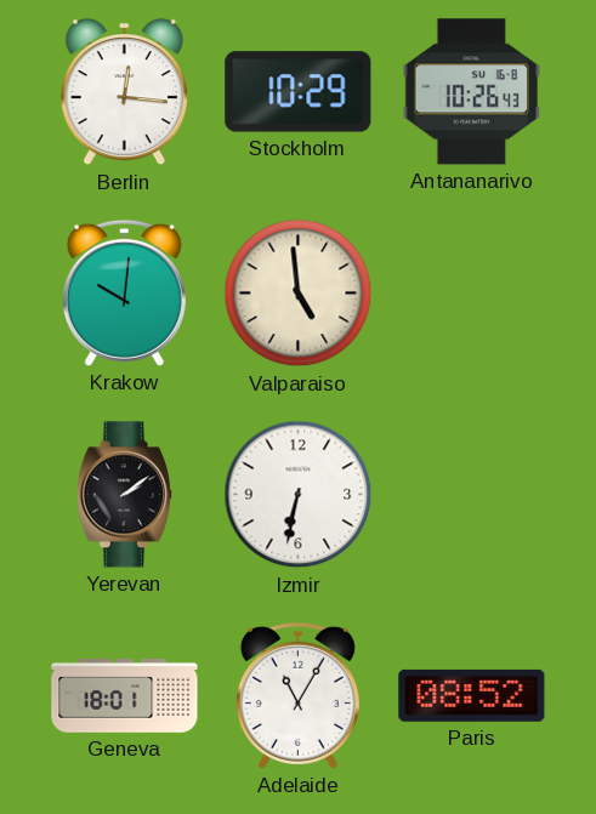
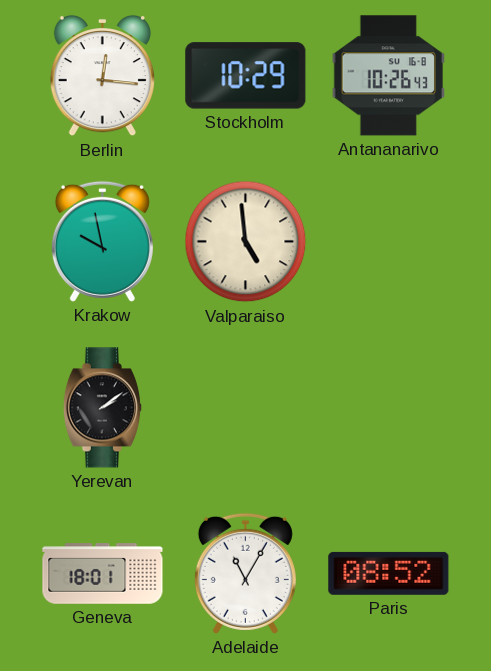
Krakow: 10:01 -> 9:58
Izmir: 6:32 -> none
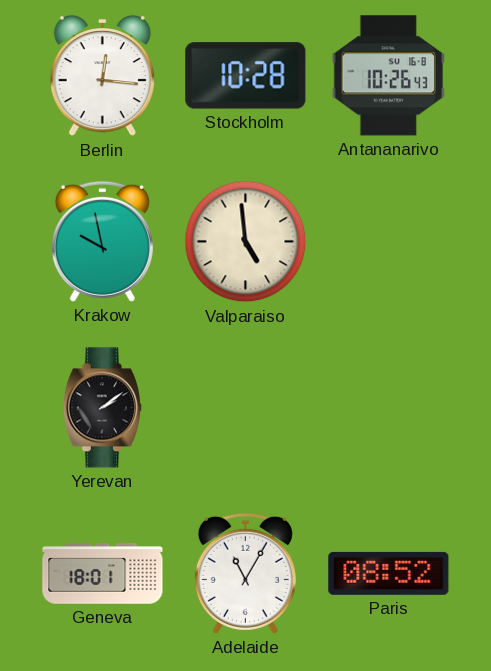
Stockholm: 10:29 -> 10:28
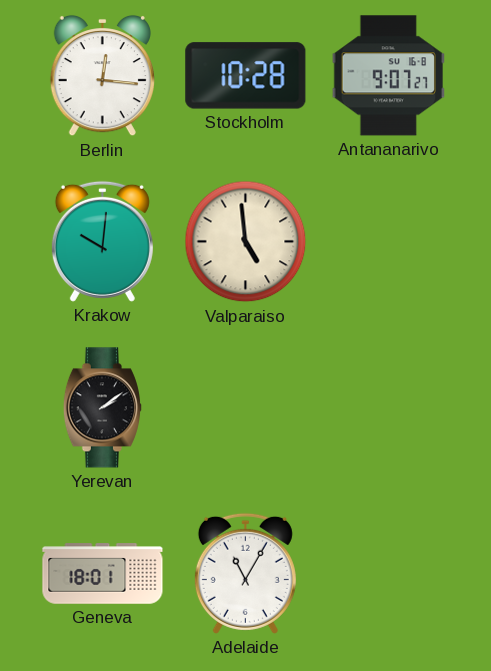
Antananarivo: 10:26 -> 9:07
Krakow: 9:58 -> 10:01
Paris: 08:52 -> none
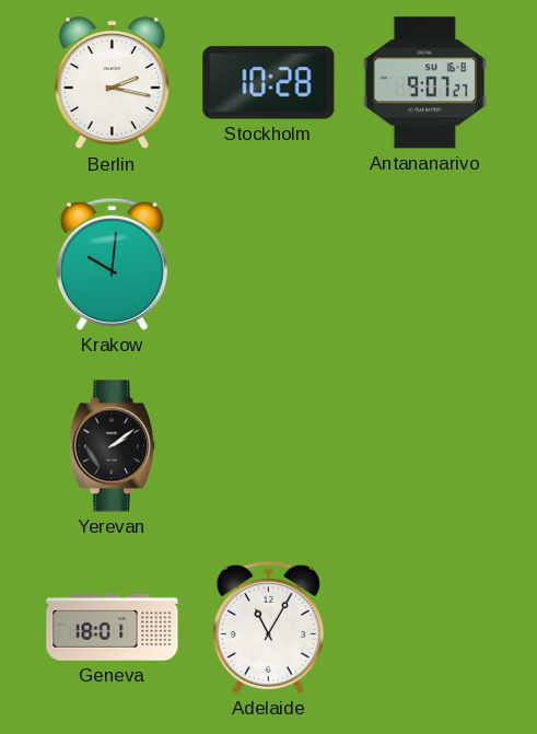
Berlin: 12:16 -> 2:17
Valparaiso: 4:59 -> none
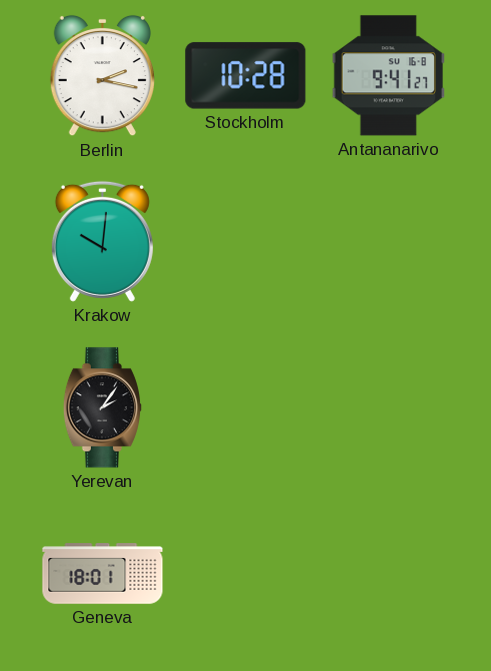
Antananarivo: 9:07 -> 9:41
Yerevan: 2:09 -> 2:06
Adelaide: 11:05 -> none
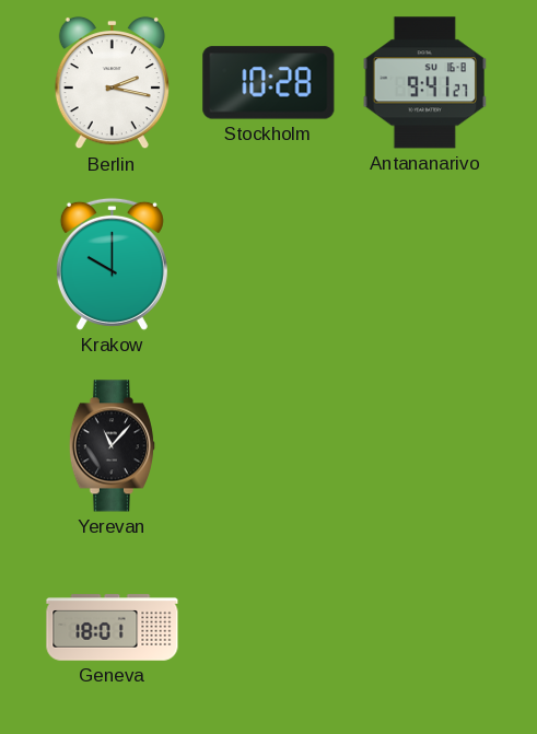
Krakow: 10:01 -> 10:00
Yerevan: 2:06 -> 11:07
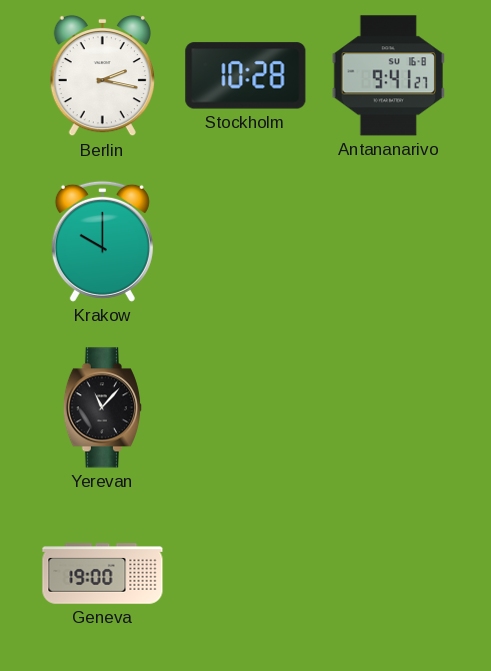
Geneva: 18:01 -> 19:00
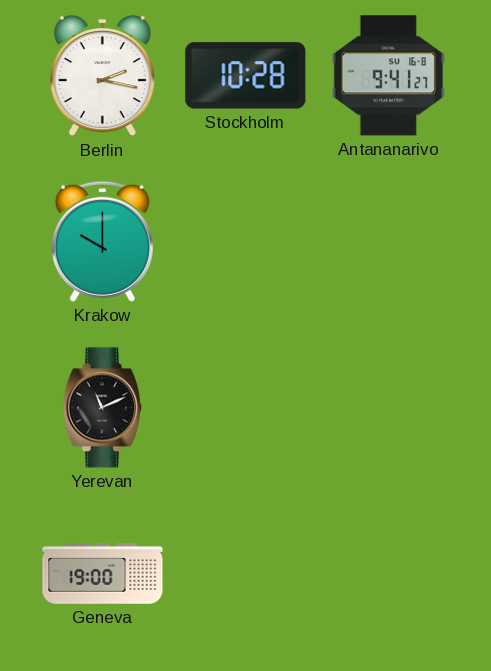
Yerevan: 11:07 -> 11:11
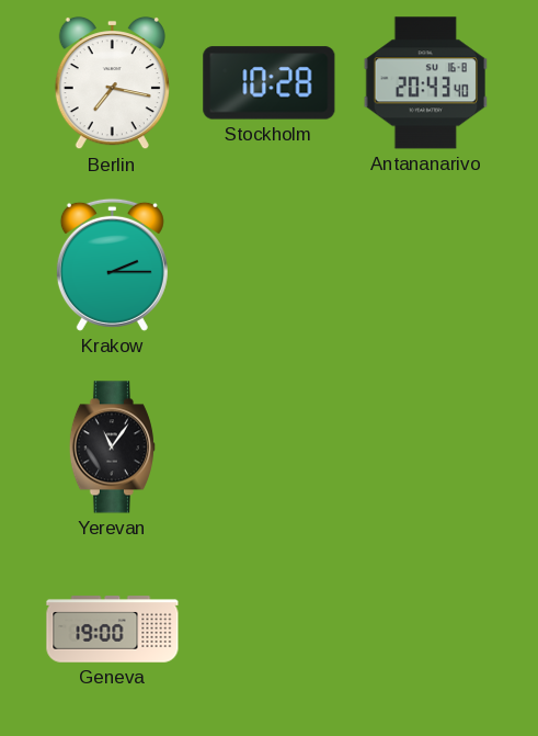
Berlin: 2:17 -> 7:17
Antananarivo: 9:41 -> 20:43
Krakow: 10:00 -> 2:15
Yerevan: 11:11 -> 11:06
